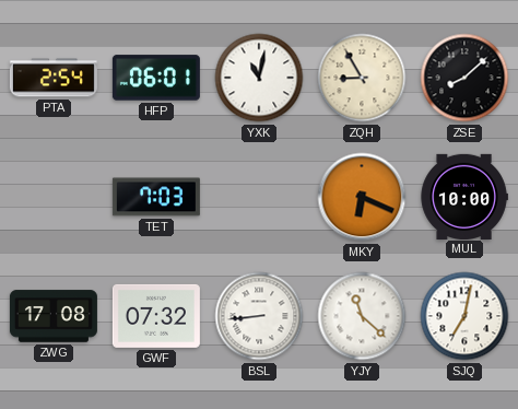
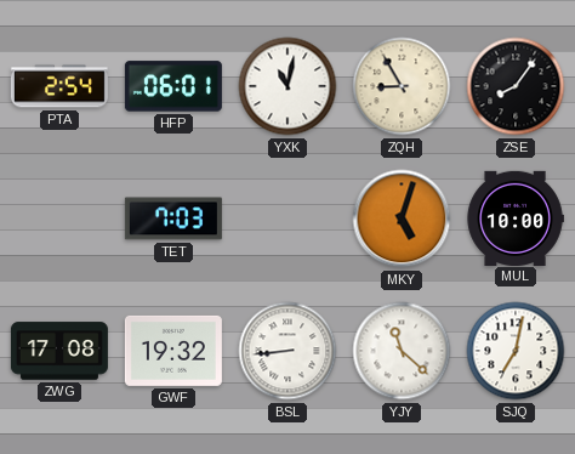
ZSE: 8:08 -> 8:06
MKY: 6:19 -> 5:03
GWF: 07:32 -> 19:32
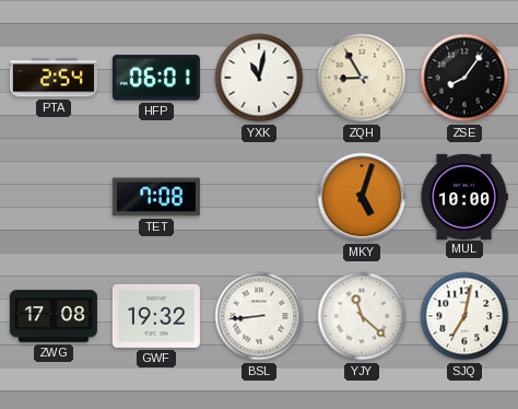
TET: 7:03 -> 7:08
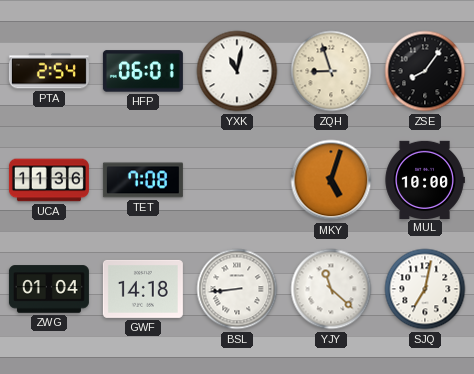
ZQH: 8:55 -> 8:57
UCA: none -> 11:36
ZWG: 17:08 -> 01:04
GWF: 19:32 -> 14:18
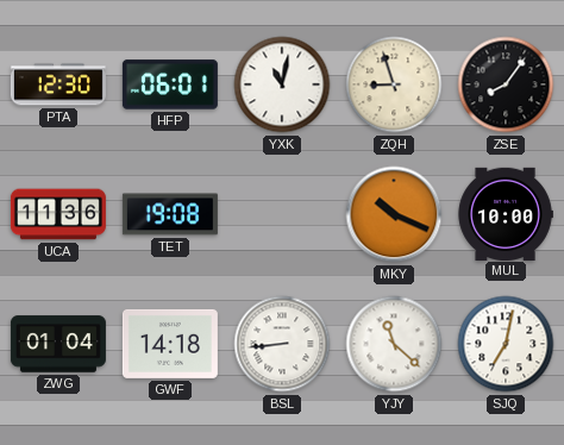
PTA: 2:54 -> 12:30
TET: 7:08 -> 19:08
MKY: 5:03 -> 10:19
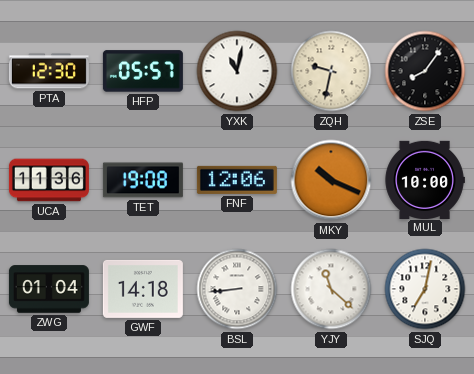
HFP: 06:01 -> 05:57
ZQH: 8:57 -> 9:32
FNF: none -> 12:06
